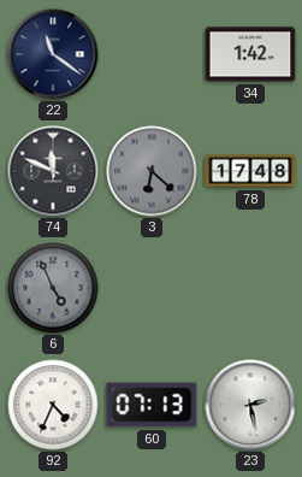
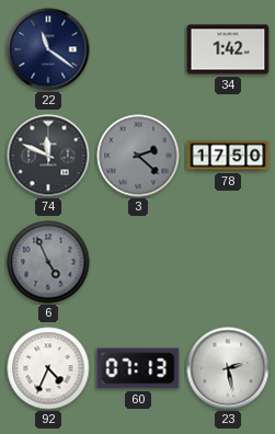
3: 6:22 -> 2:22
78: 17:48 -> 17:50
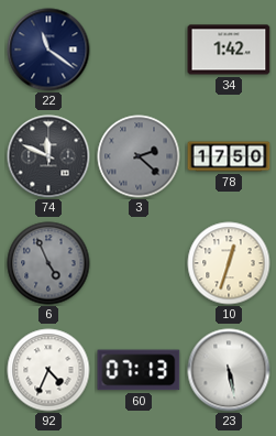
10: none -> 12:33
23: 2:28 -> 5:28
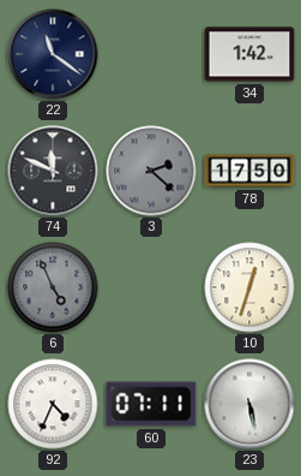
60: 07:13 -> 07:11
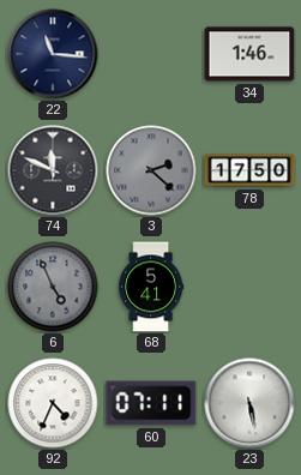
22: 11:21 -> 11:16
34: 1:42 -> 1:46
68: none -> 5:41
10: 12:33 -> none
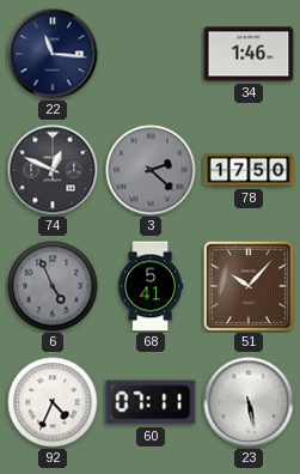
74: 11:49 -> 12:49
51: none -> 10:07
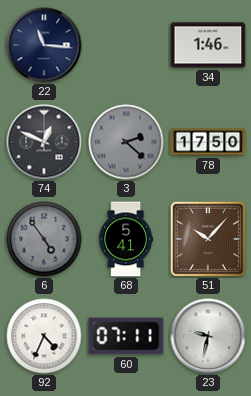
6: 4:56 -> 4:54
23: 5:28 -> 9:32
